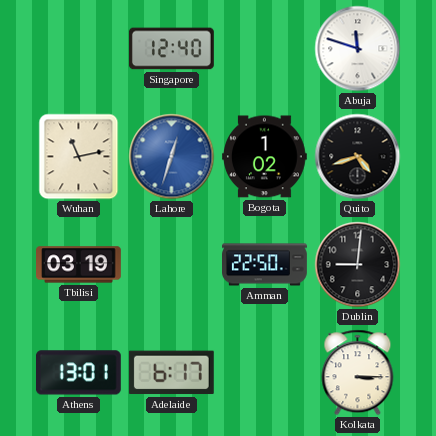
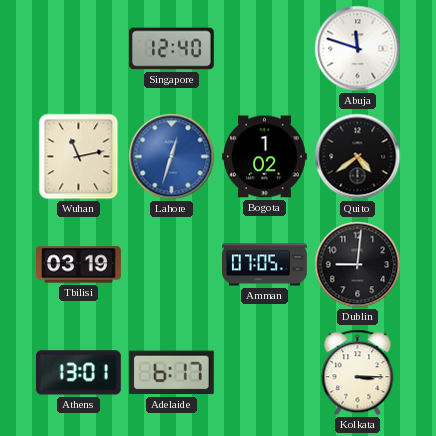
Quito: 4:42 -> 4:39
Amman: 22:50 -> 07:05
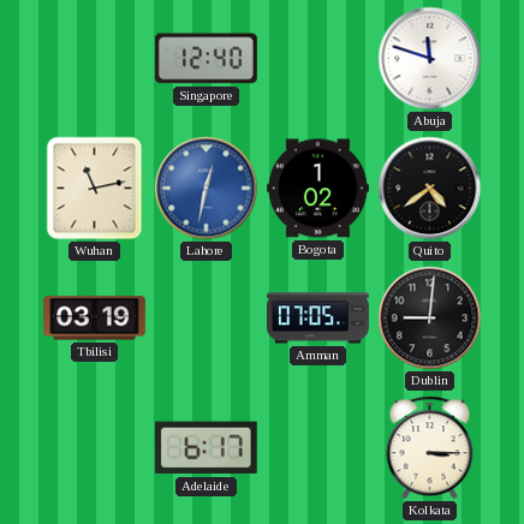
Lahore: 12:33 -> 12:32
Athens: 13:01 -> none
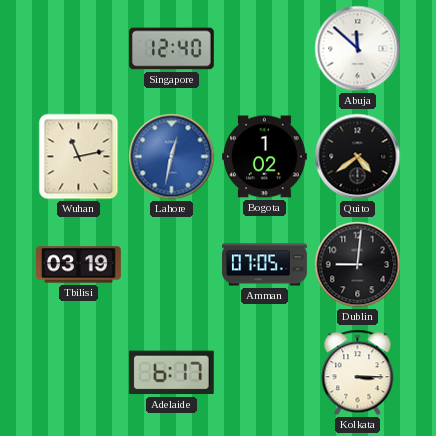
Abuja: 11:48 -> 11:52
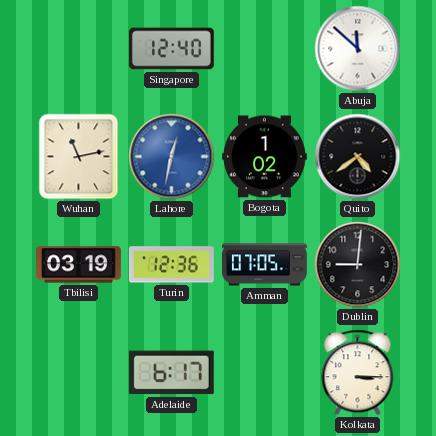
Turin: none -> 12:36
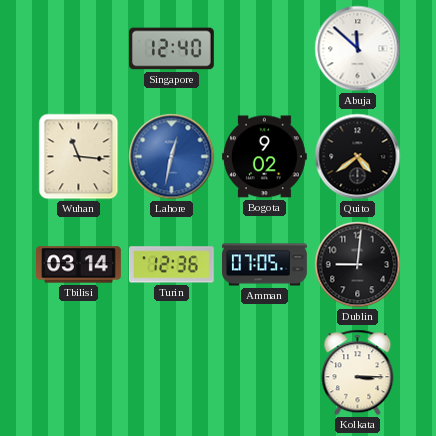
Wuhan: 11:13 -> 11:16
Bogota: 1:02 -> 9:02
Tbilisi: 03:19 -> 03:14
Adelaide: 6:17 -> none
